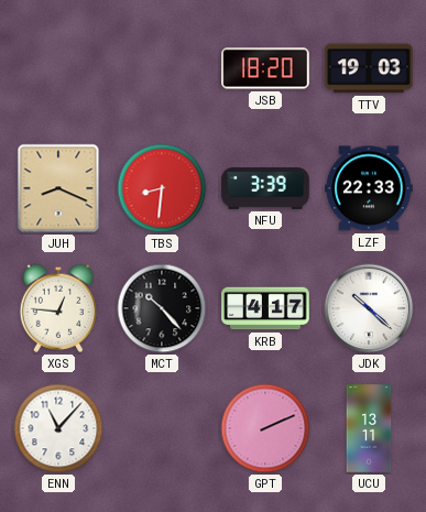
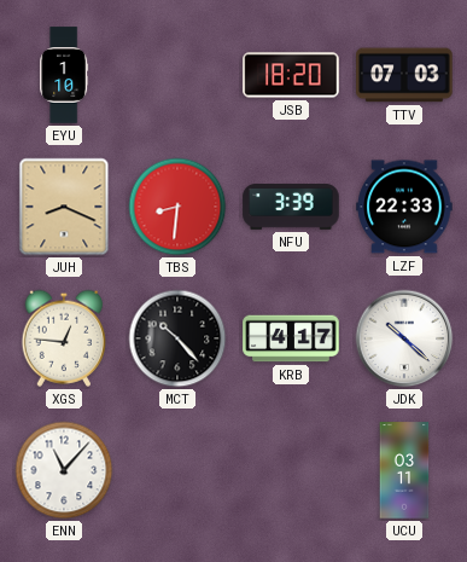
EYU: none -> 1:10
TTV: 19:03 -> 07:03
GPT: 2:11 -> none
UCU: 13:11 -> 03:11
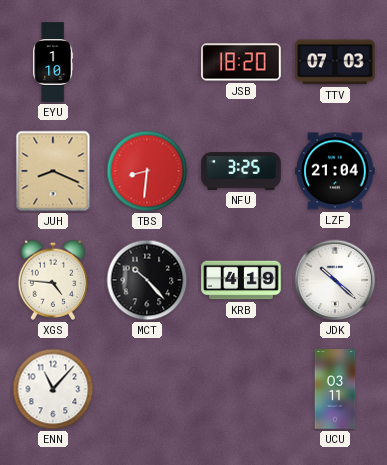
NFU: 3:39 -> 3:25
LZF: 22:33 -> 21:04
XGS: 12:46 -> 4:46
KRB: 4:17 -> 4:19
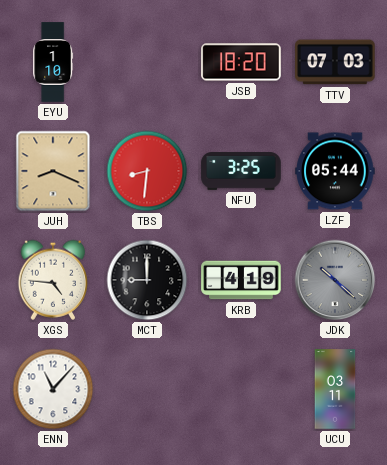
LZF: 21:04 -> 05:44
MCT: 10:23 -> 9:00
JDK dial: white -> grey
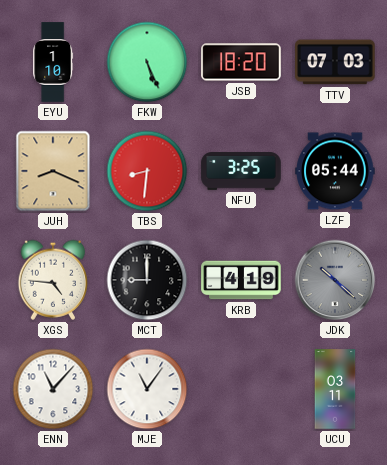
FKW: none -> 5:26
MJE: none -> 11:06
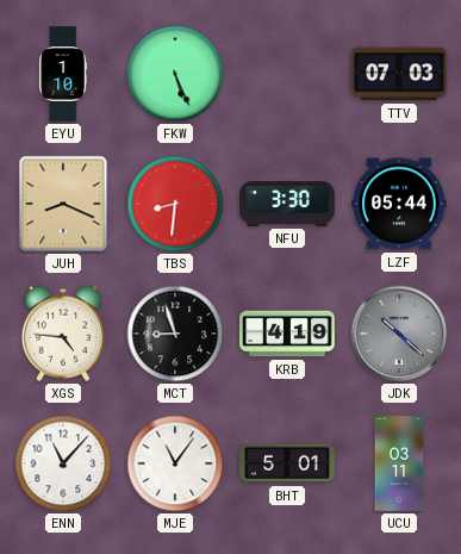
JSB: 18:20 -> none
NFU: 3:25 -> 3:30
MCT: 9:00 -> 8:57
BHT: none -> 5:01
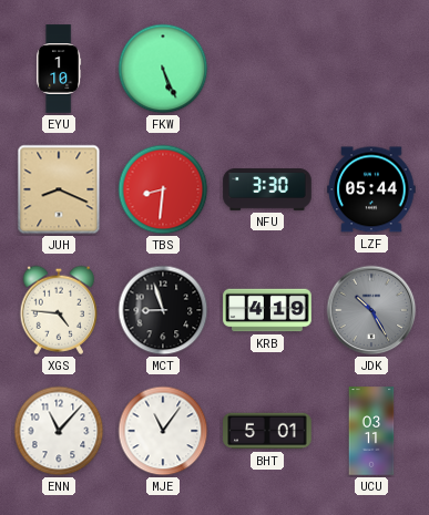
TTV: 07:03 -> none
JDK: 10:22 -> 10:25
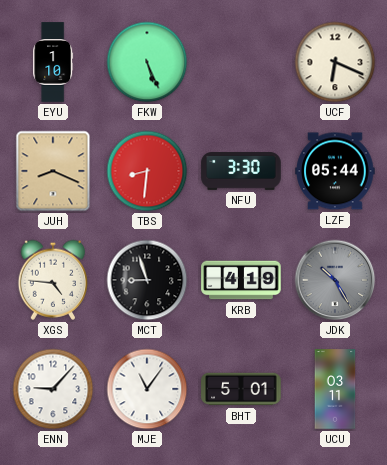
UCF: none -> 6:19
ENN: 11:07 -> 9:07
